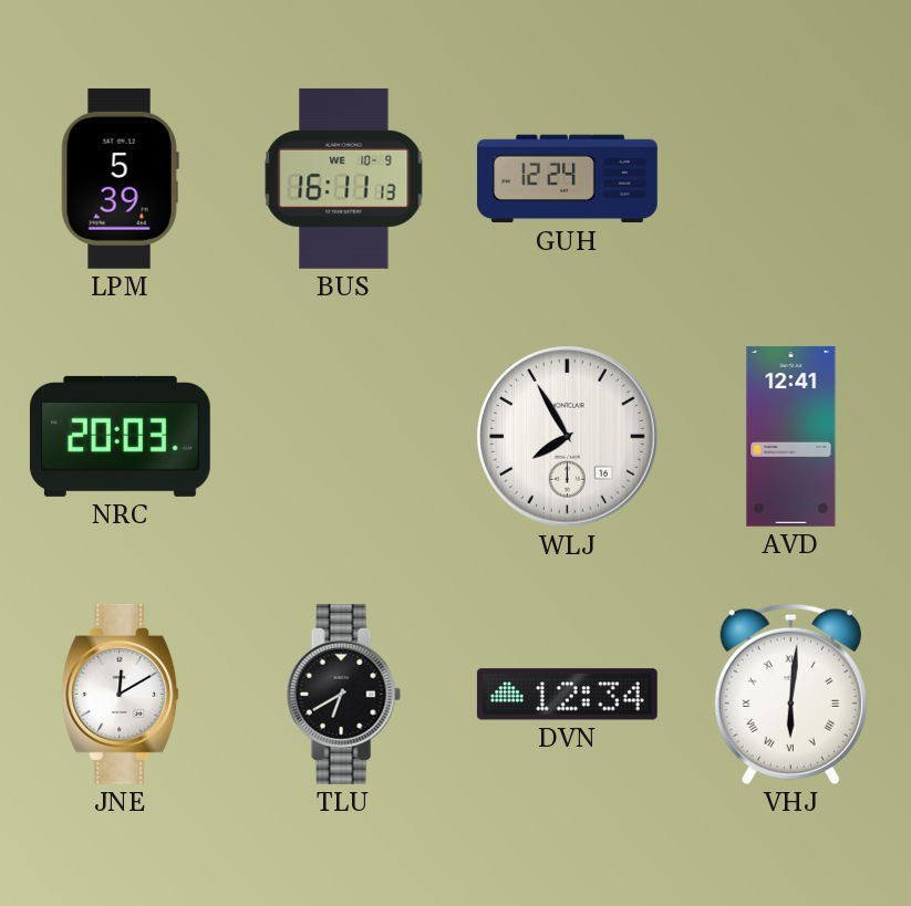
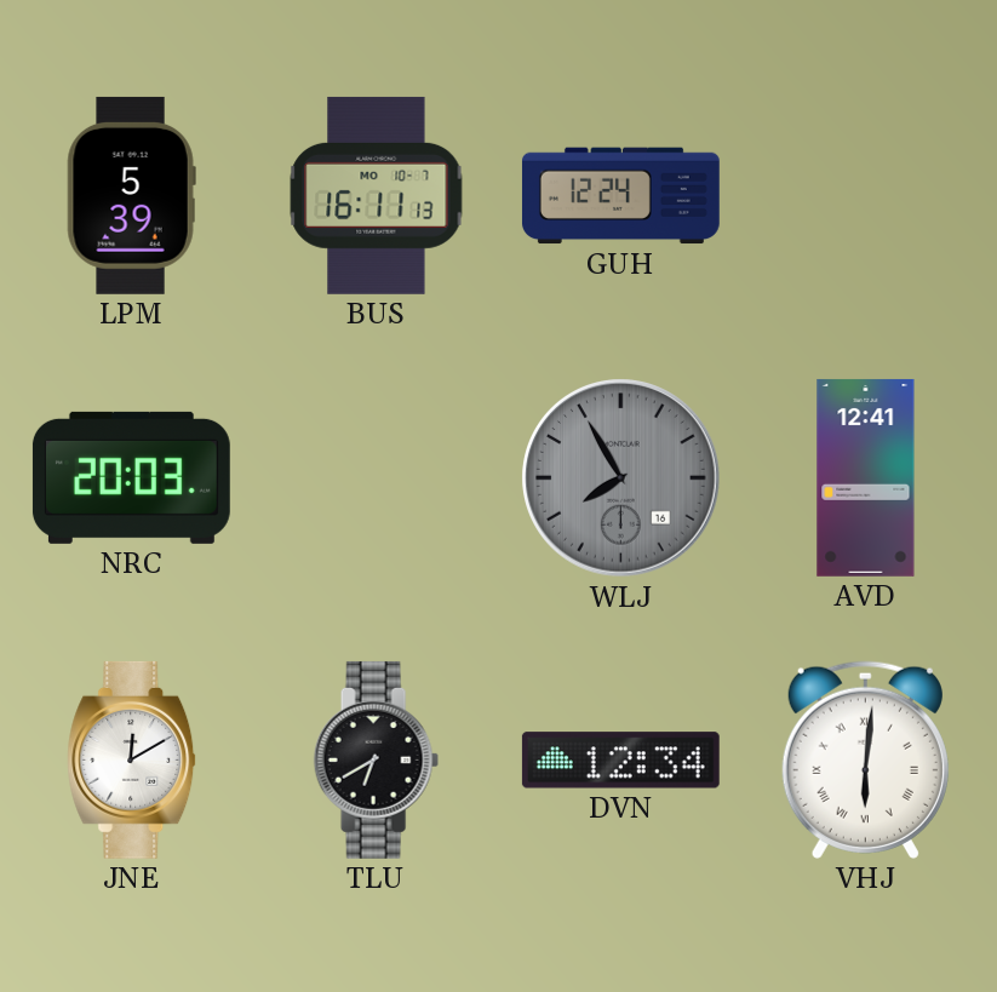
BUS date: WE 10-9 -> MO 10-7
WLJ dial: white -> grey
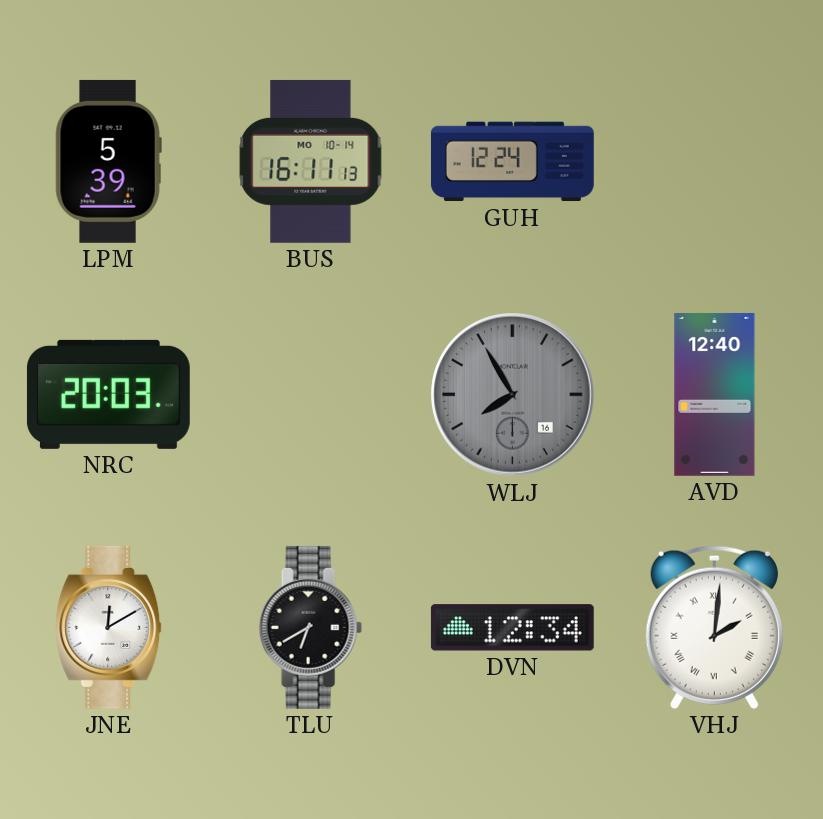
BUS date: MO 10-7 -> MO 10-14
AVD: 12:41 -> 12:40
VHJ: 6:01 -> 2:01
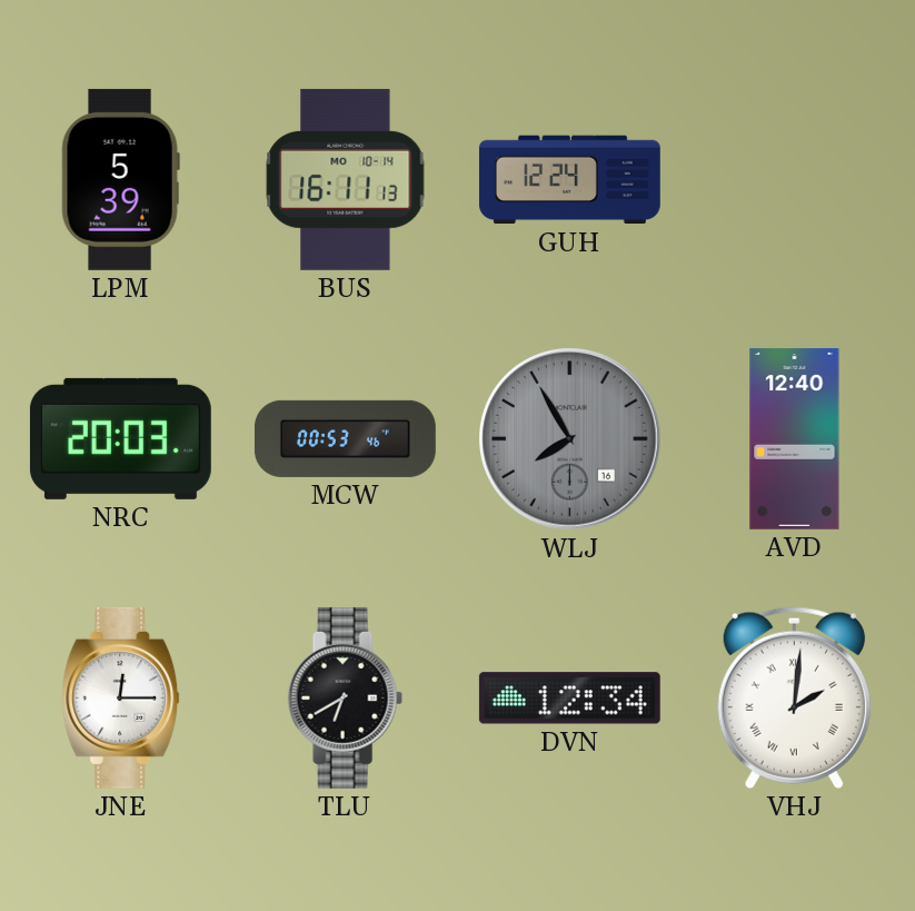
MCW: none -> 00:53
JNE: 12:10 -> 12:15
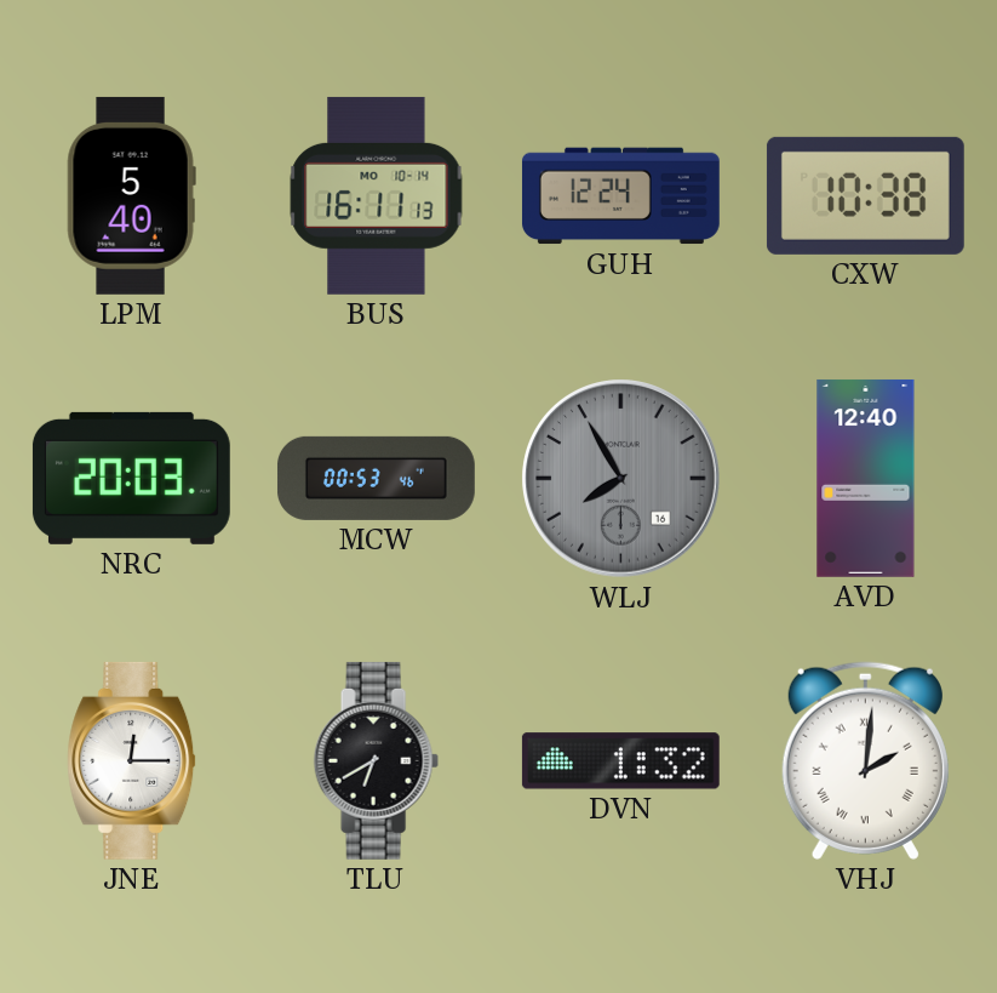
LPM: 5:39 -> 5:40
CXW: none -> 10:38
DVN: 12:34 -> 1:32
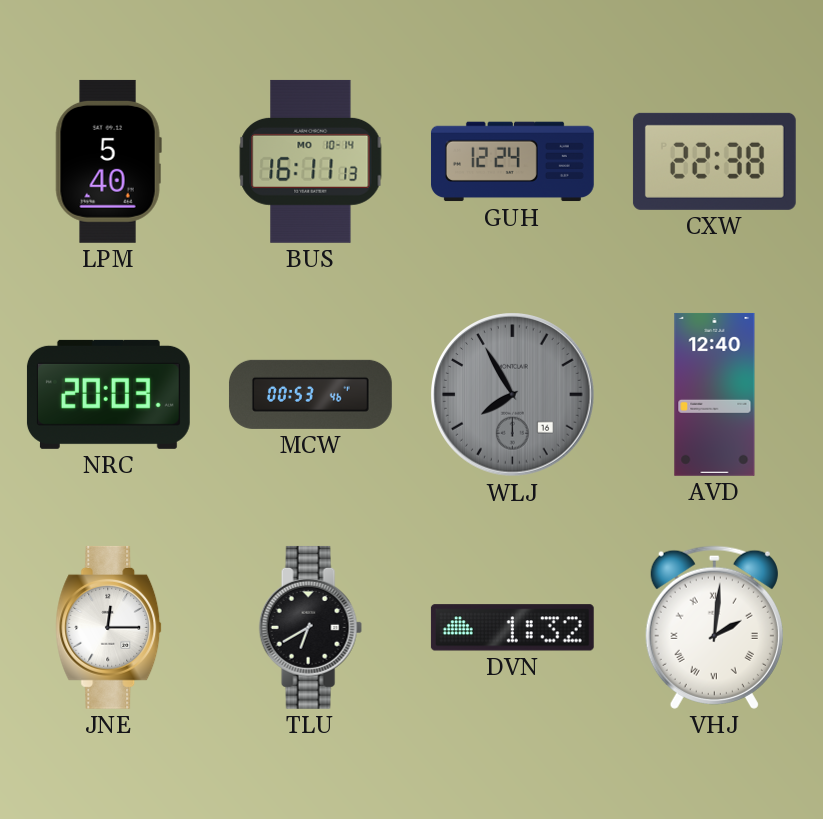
CXW: 10:38 -> 22:38
